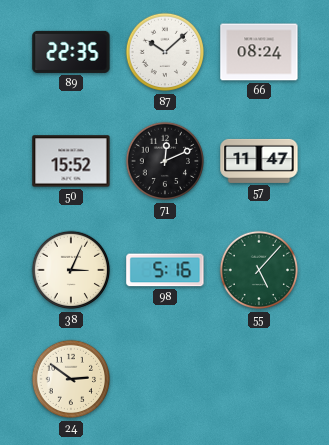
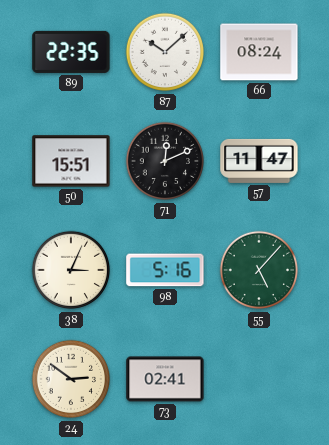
50: 15:52 -> 15:51
73: none -> 02:41
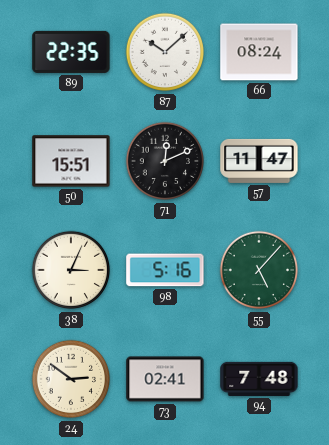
94: none -> 7:48
